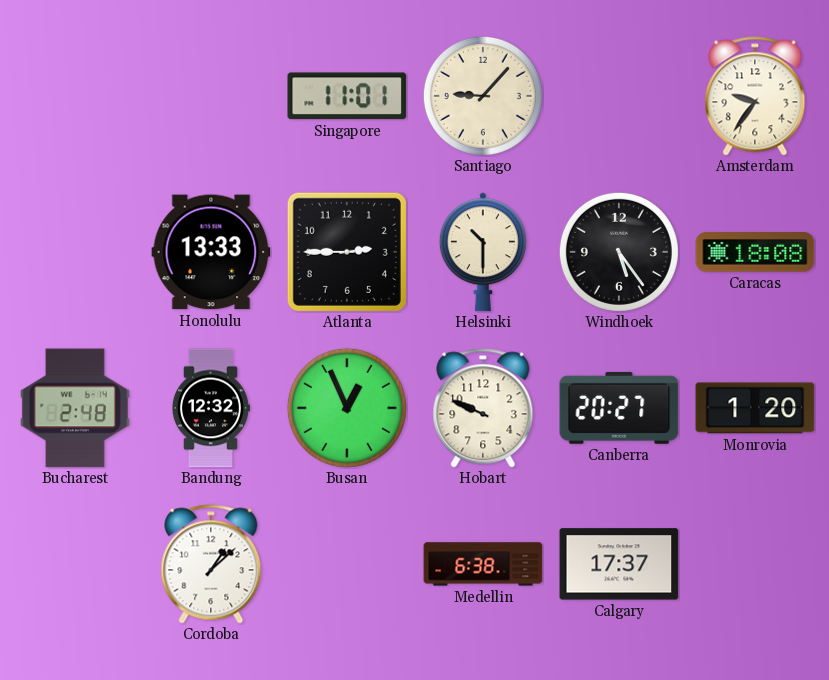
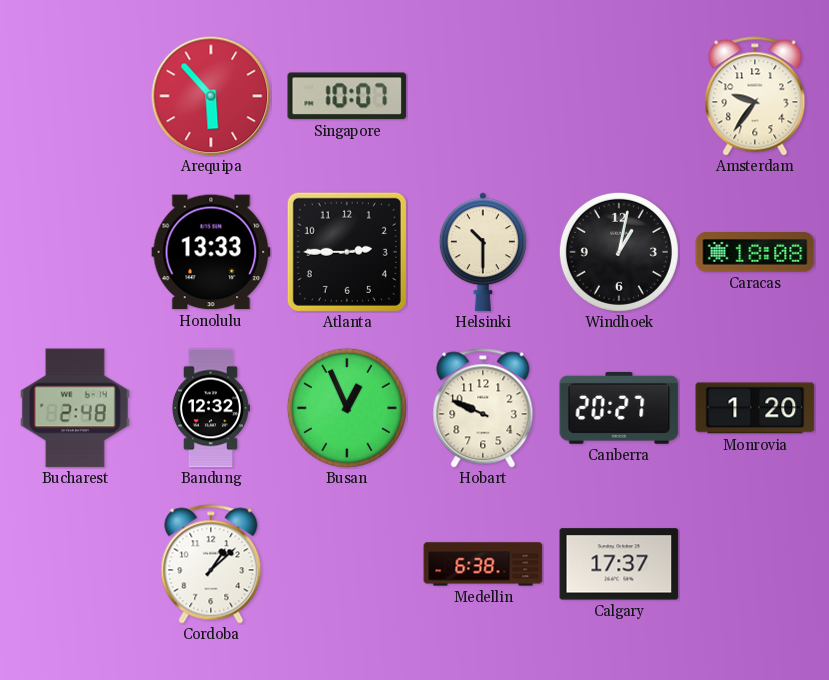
Arequipa: none -> 5:53
Singapore: 11:01 -> 10:07
Santiago: 9:07 -> none
Windhoek: 5:24 -> 1:02
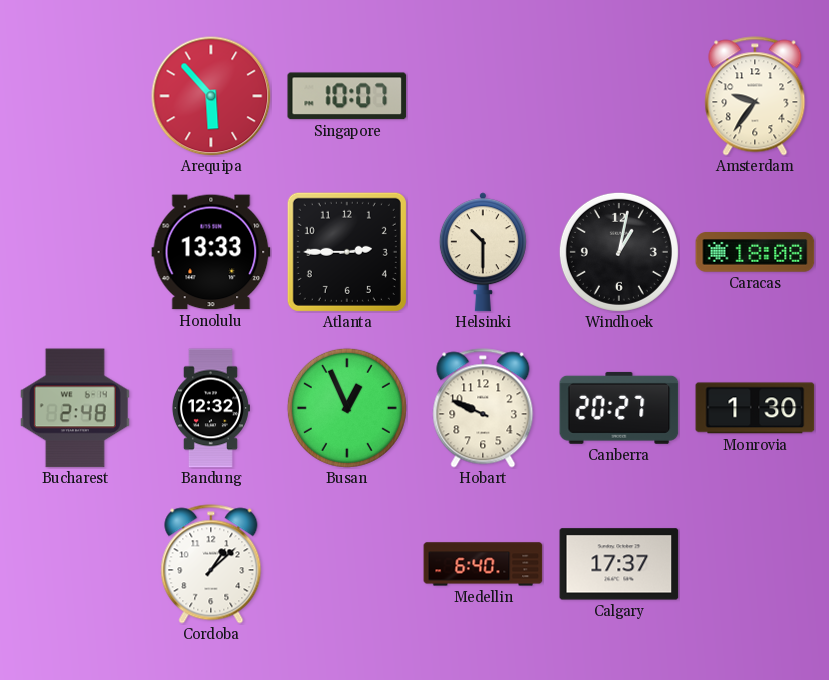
Monrovia: 1:20 -> 1:30
Medellin: 6:38 -> 6:40
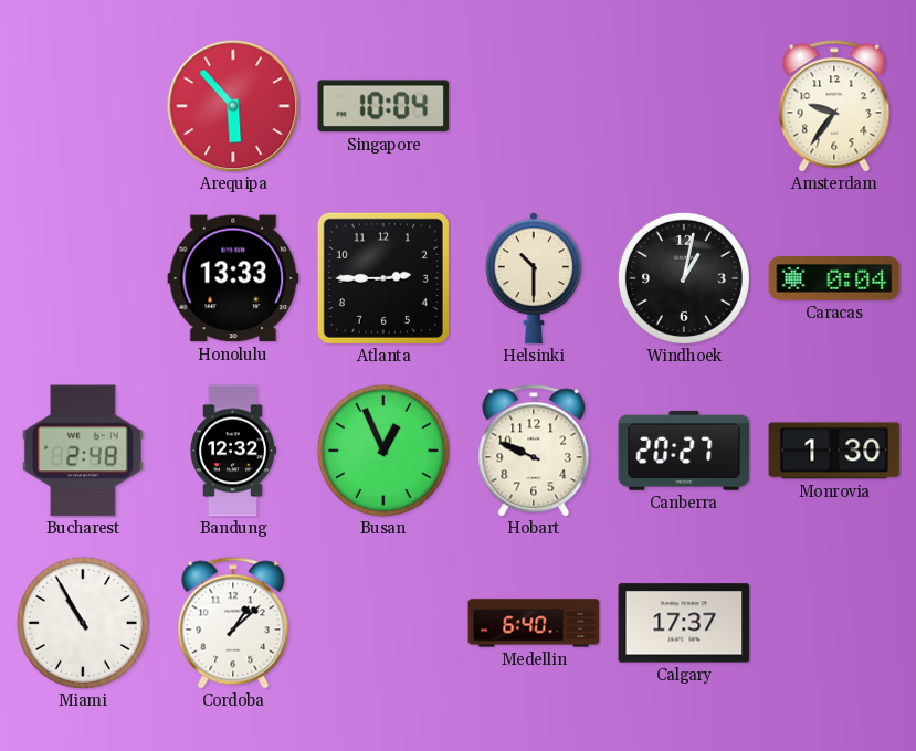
Singapore: 10:07 -> 10:04
Caracas: 18:08 -> 0:04
Miami: none -> 10:55
